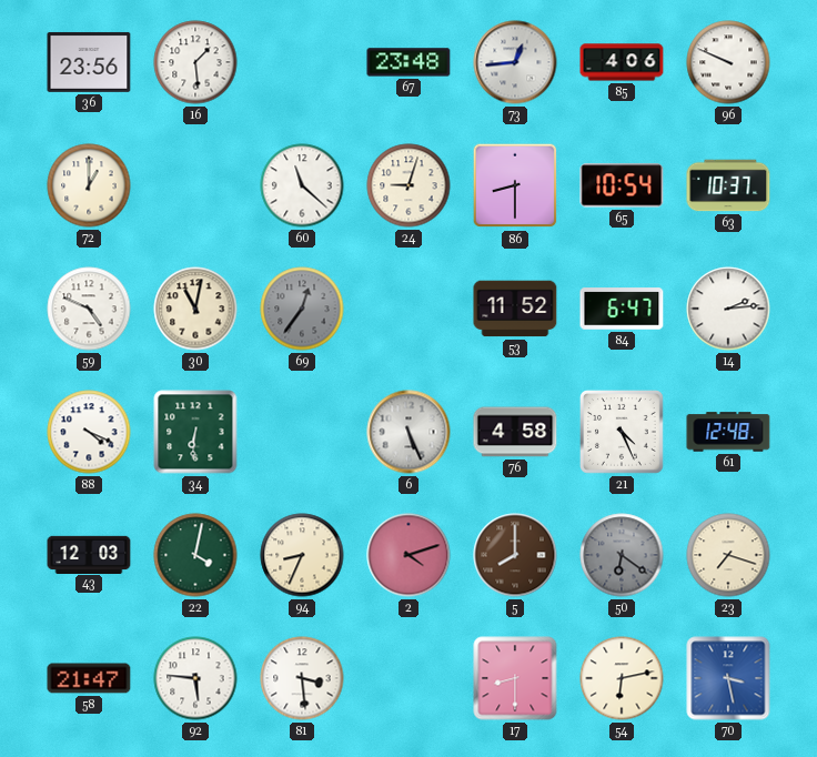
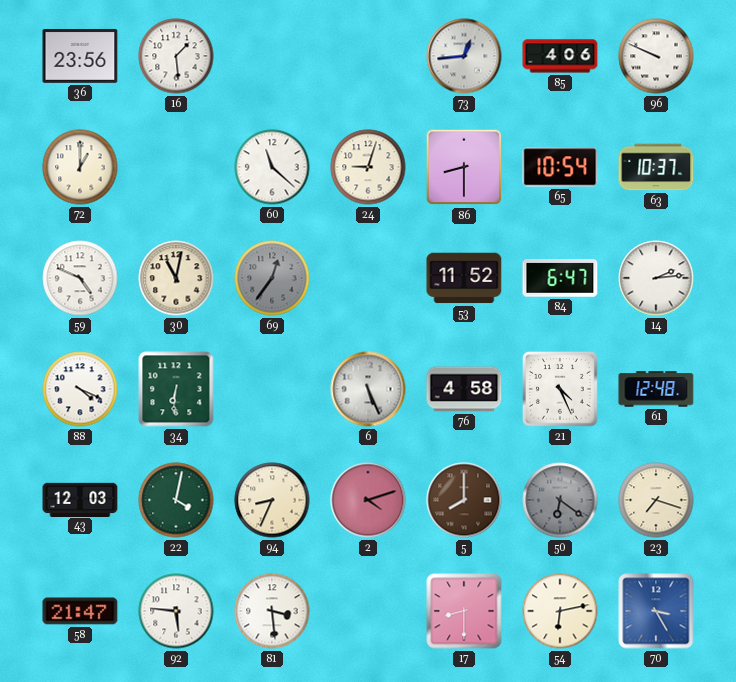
67: 23:48 -> none
70: 3:28 -> 3:25
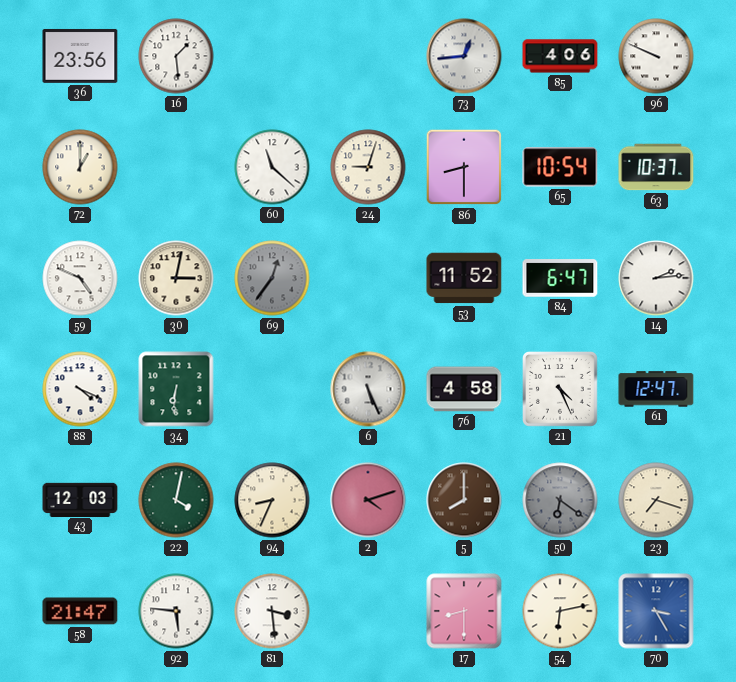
30: 11:02 -> 3:02
61: 12:48 -> 12:47
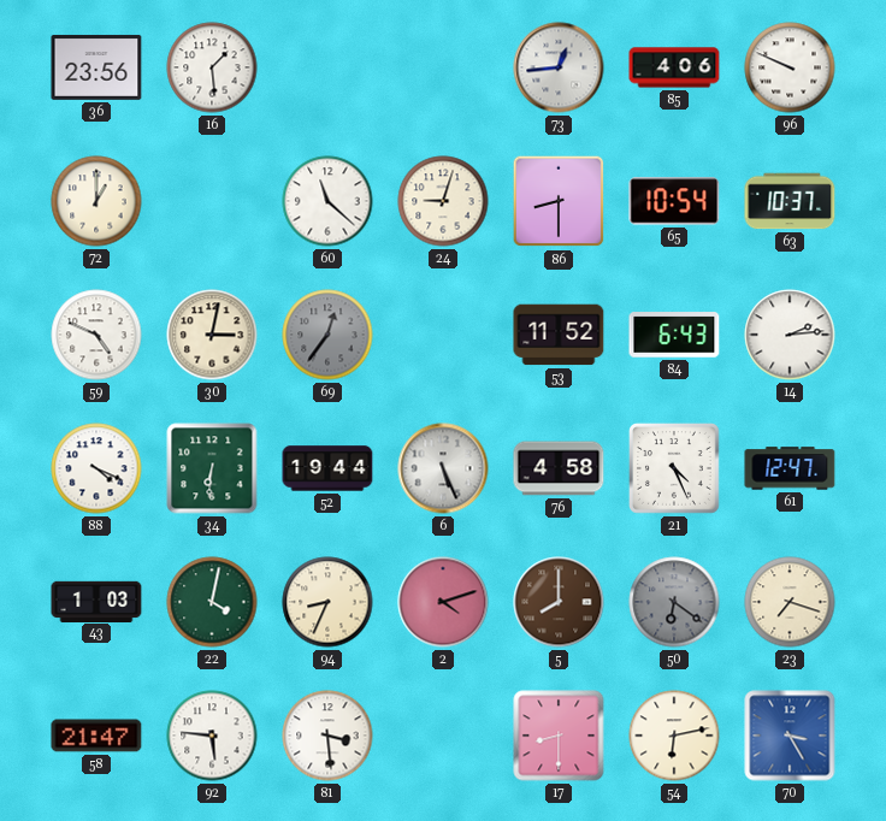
84: 6:47 -> 6:43
52: none -> 19:44
43: 12:03 -> 1:03
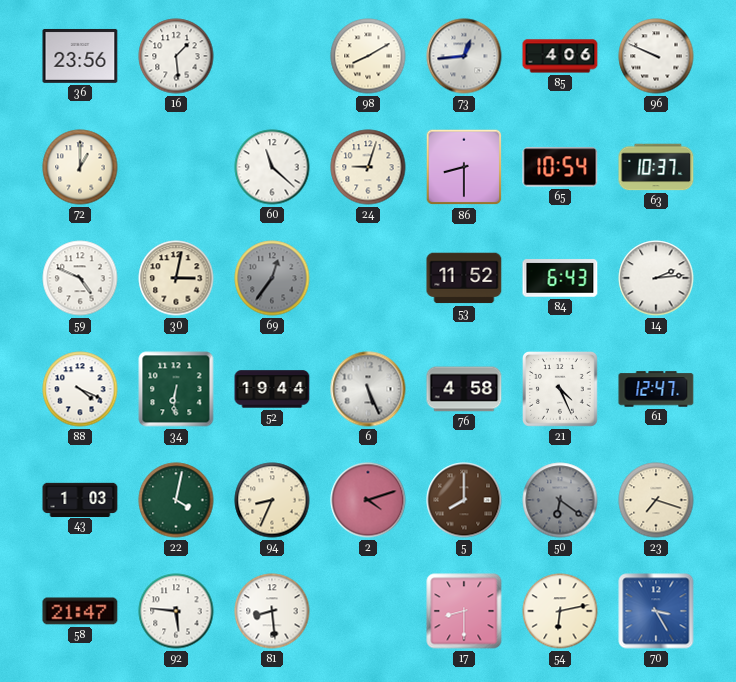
98: none -> 8:10
81: 3:29 -> 8:29
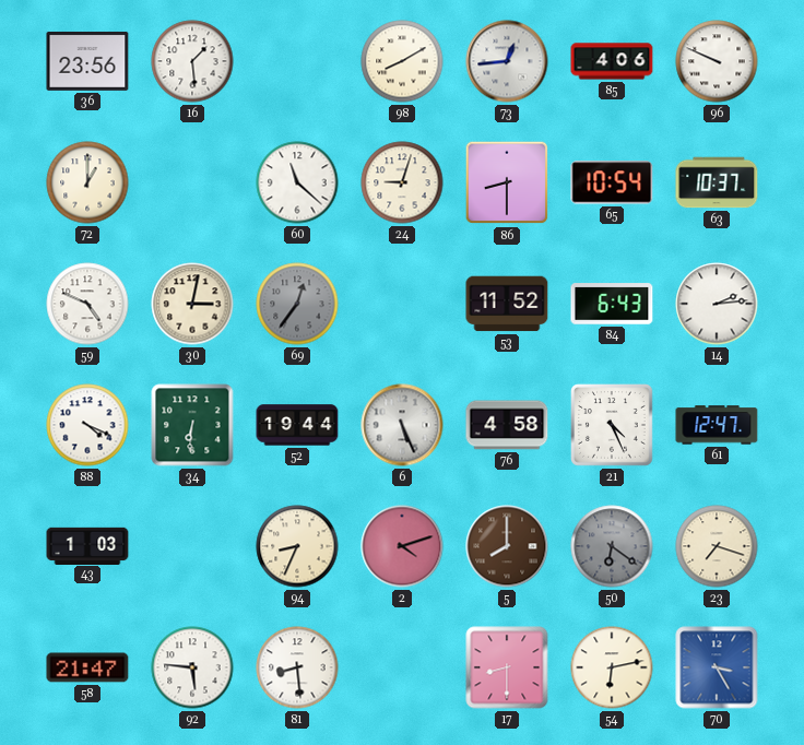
22: 4:02 -> none
